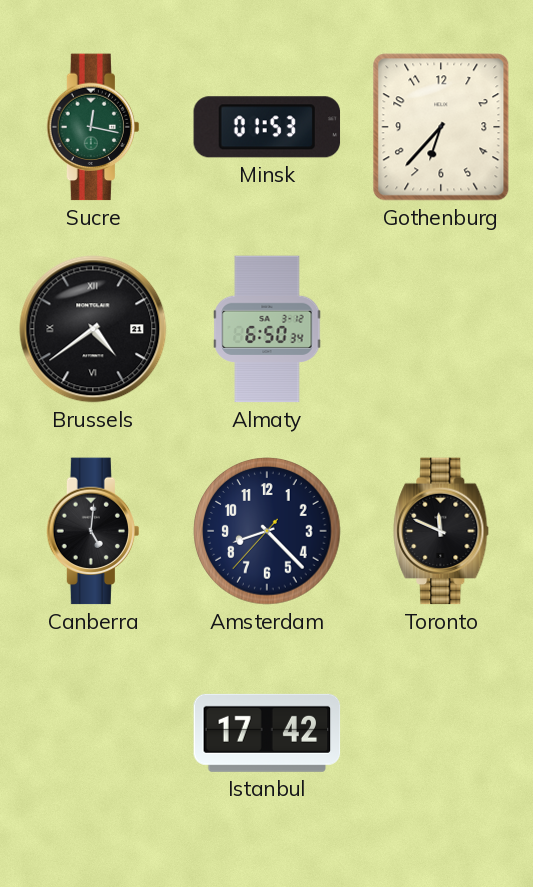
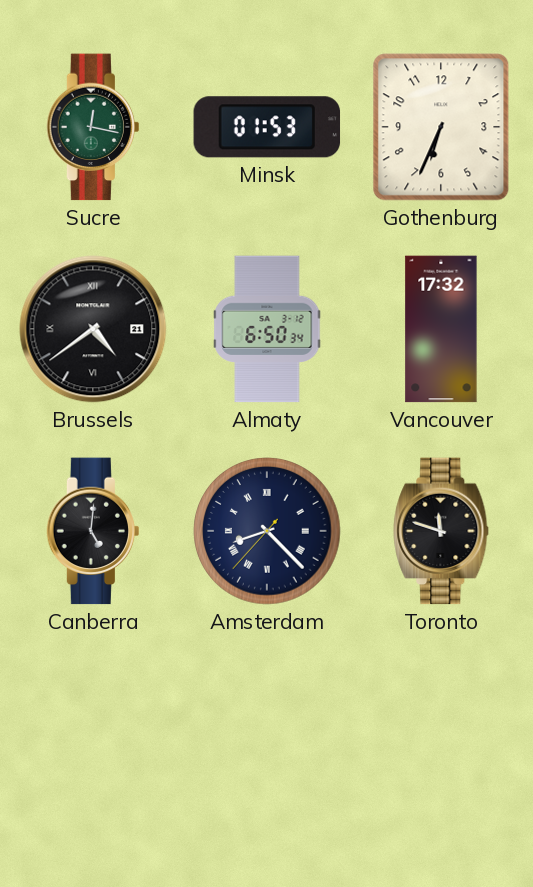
Gothenburg: 6:37 -> 6:34
Vancouver: none -> 17:32
Amsterdam numerals: Arabic -> Roman
Toronto: 11:49 -> 11:48
Istanbul: 17:42 -> none
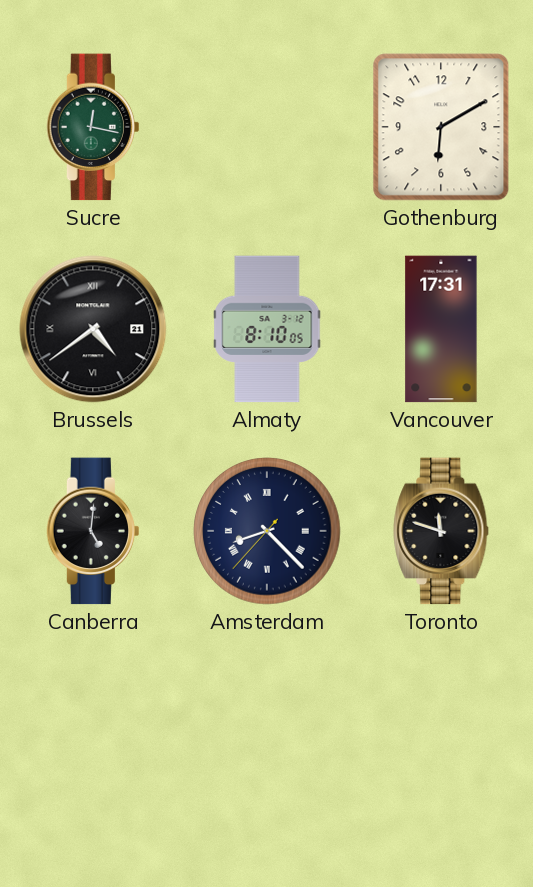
Minsk: 01:53 -> none
Gothenburg: 6:34 -> 6:10
Almaty: 6:50 -> 8:10
Vancouver: 17:32 -> 17:31
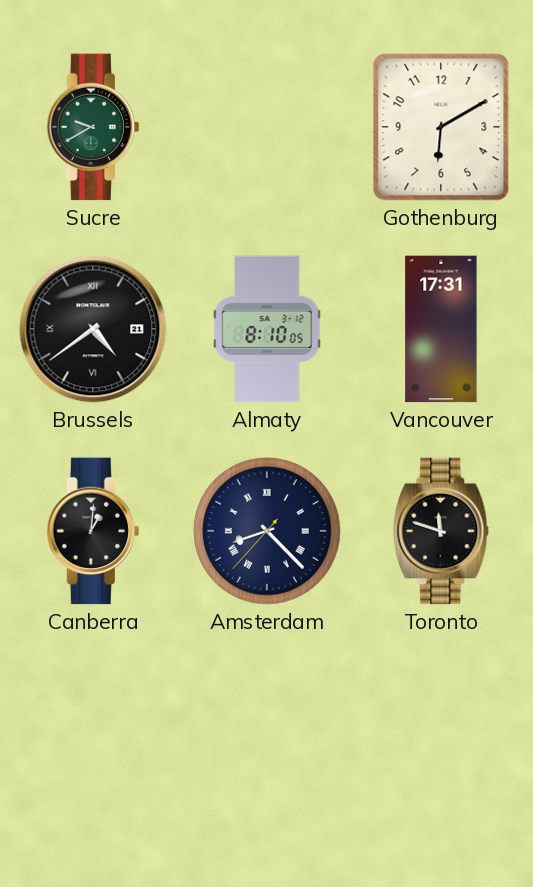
Sucre: 12:17 -> 9:40
Canberra: 5:01 -> 1:01
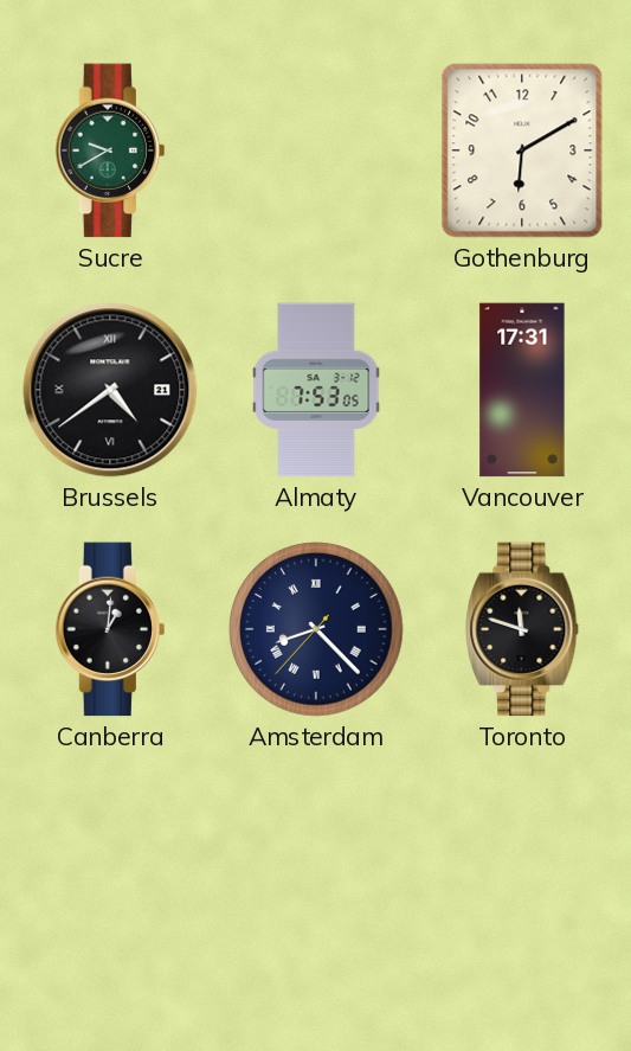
Almaty: 8:10 -> 7:53
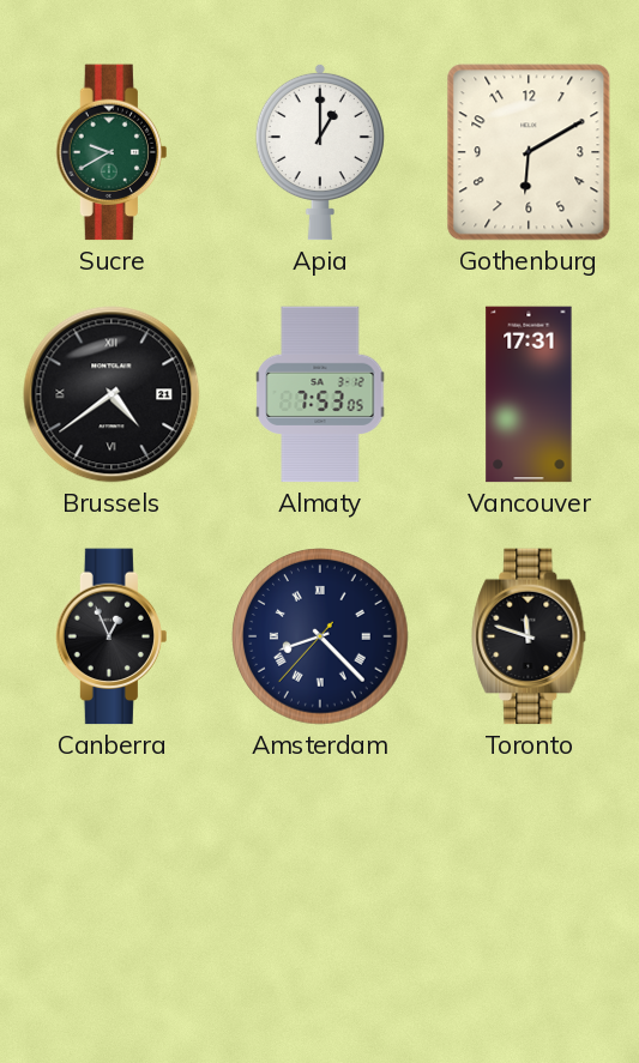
Apia: none -> 1:00
Canberra: 1:01 -> 12:56
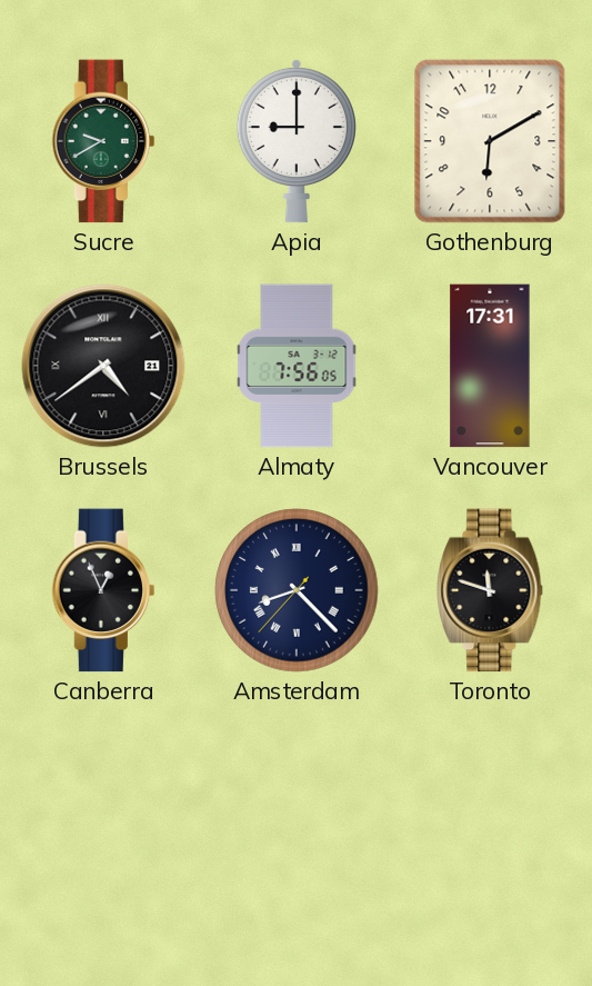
Apia: 1:00 -> 9:00
Almaty: 7:53 -> 7:56
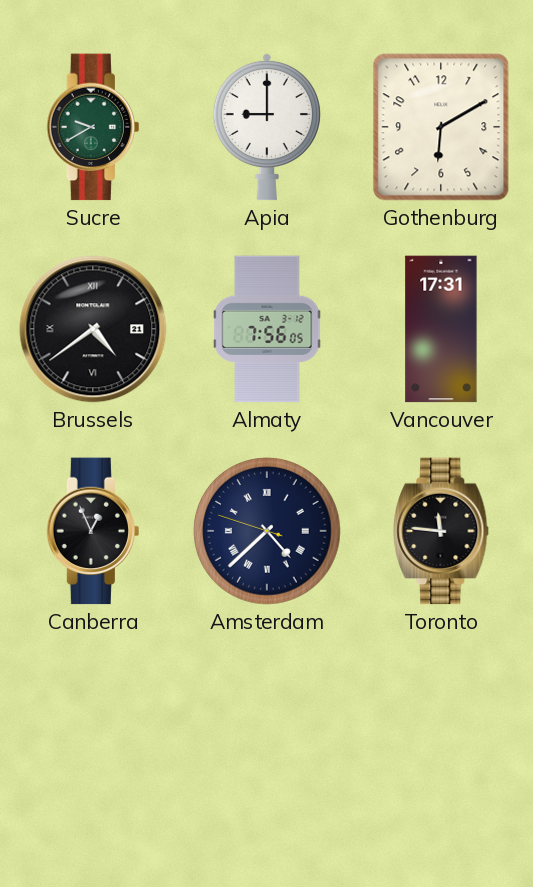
Amsterdam: 8:22 -> 4:37
Toronto: 11:48 -> 11:46
